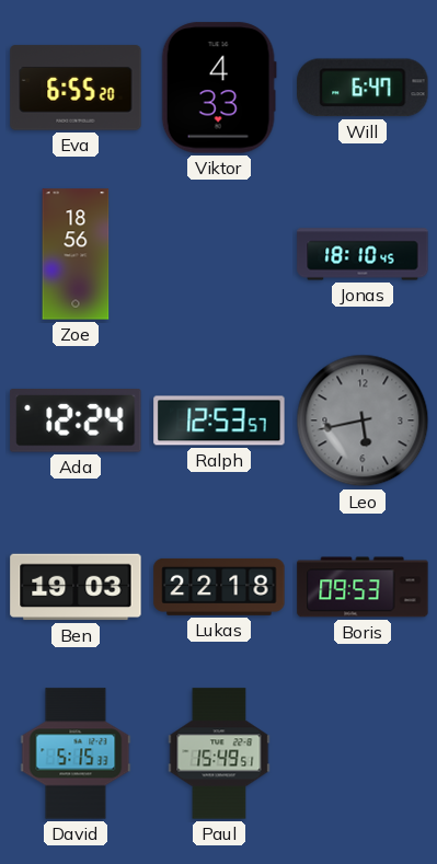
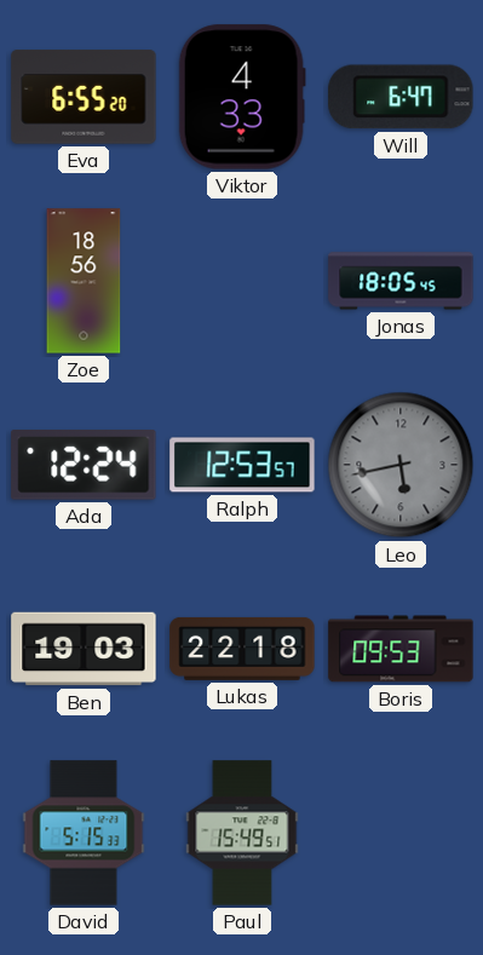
Jonas: 18:10 -> 18:05
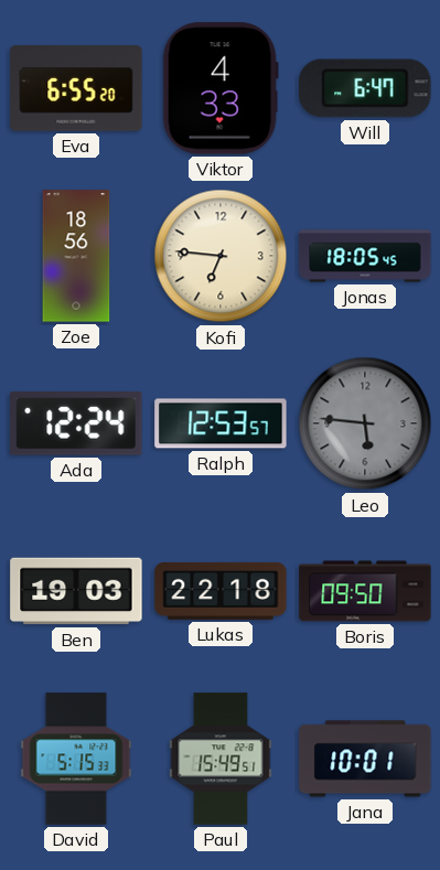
Kofi: none -> 6:46
Leo: 5:43 -> 5:46
Boris: 09:53 -> 09:50
Jana: none -> 10:01
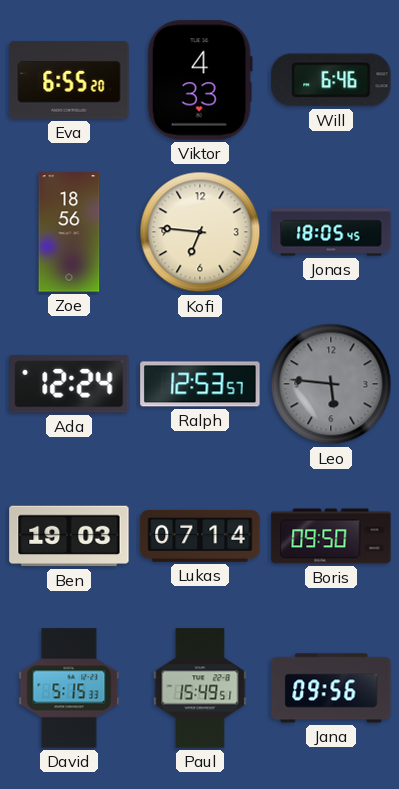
Will: 6:47 -> 6:46
Lukas: 22:18 -> 07:14
Jana: 10:01 -> 09:56
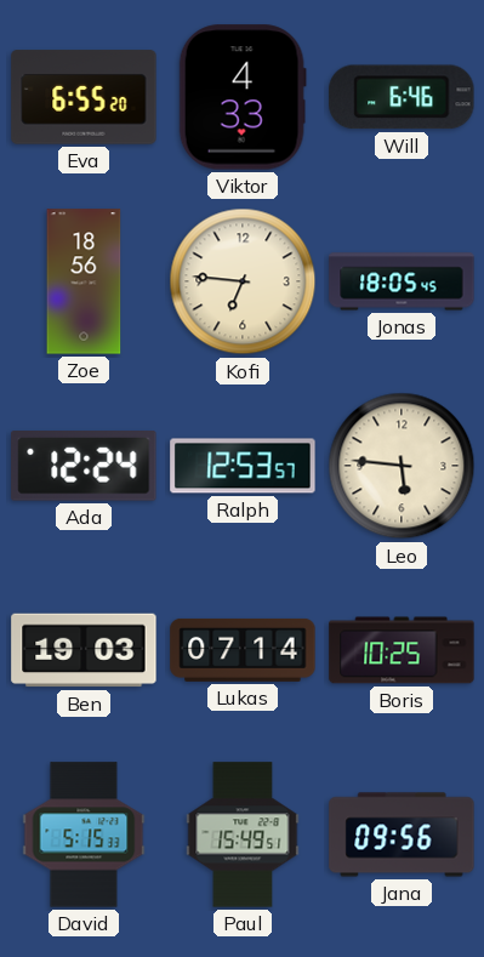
Leo dial: grey -> cream
Boris: 09:50 -> 10:25
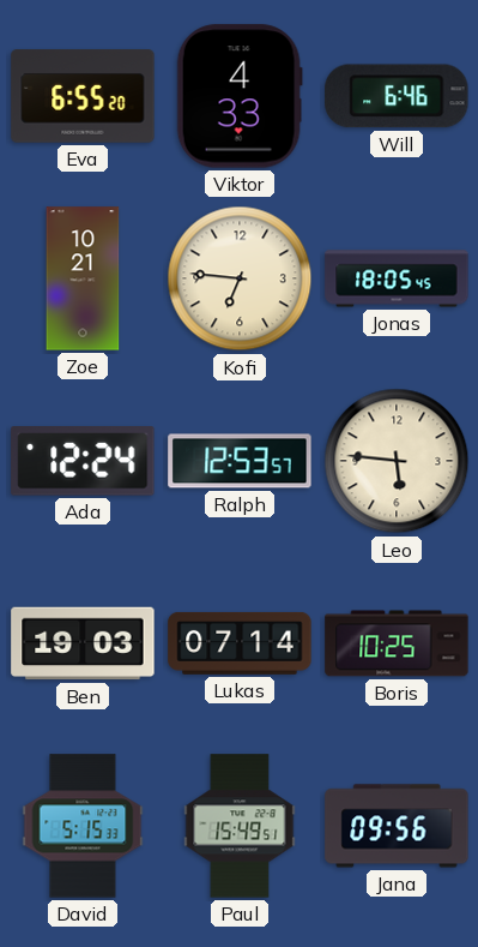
Zoe: 18:56 -> 10:21
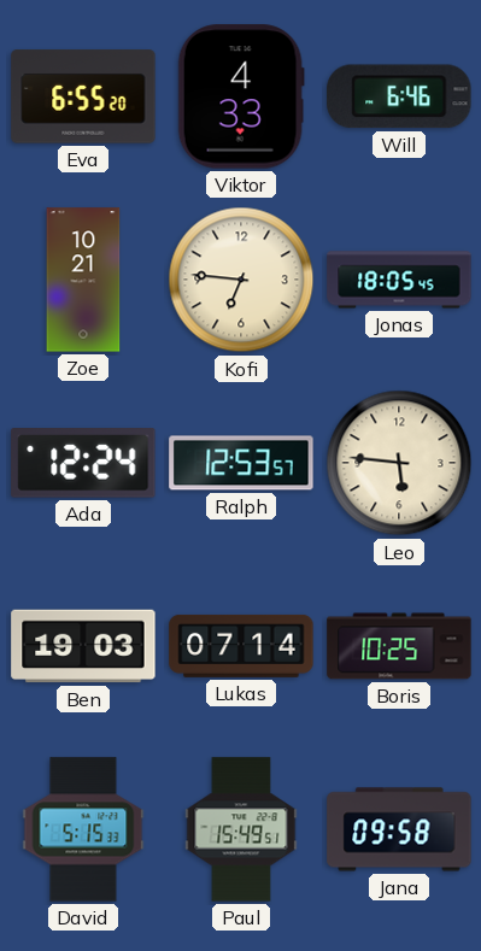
Jana: 09:56 -> 09:58
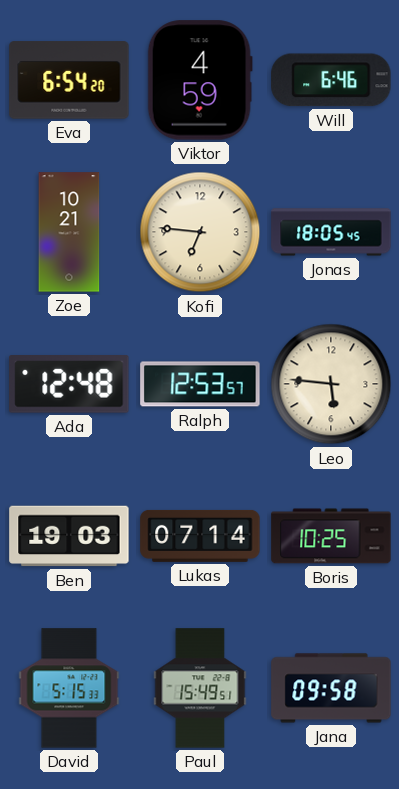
Eva: 6:55 -> 6:54
Viktor: 4:33 -> 4:59
Ada: 12:24 -> 12:48
